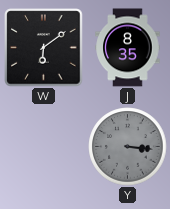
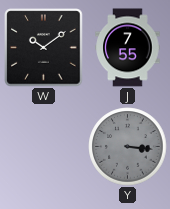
W: 6:09 -> 10:09
J: 8:35 -> 7:55
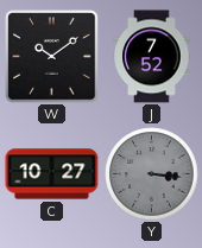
J: 7:55 -> 7:52
C: none -> 10:27
